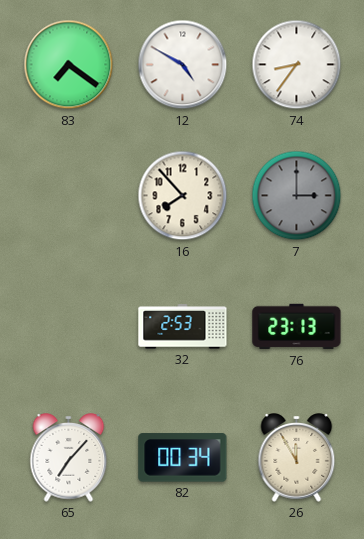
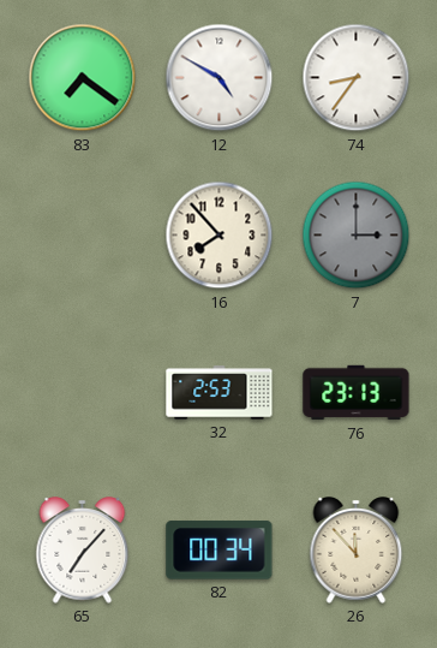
26: 11:55 -> 11:53
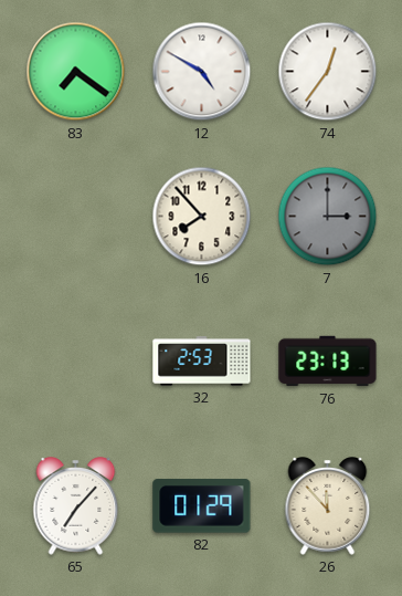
74: 8:36 -> 12:36
82: 00:34 -> 01:29
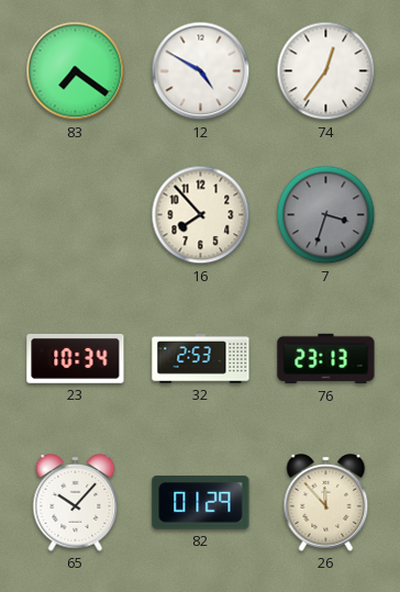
7: 3:00 -> 3:33
23: none -> 10:34
65: 7:07 -> 10:07
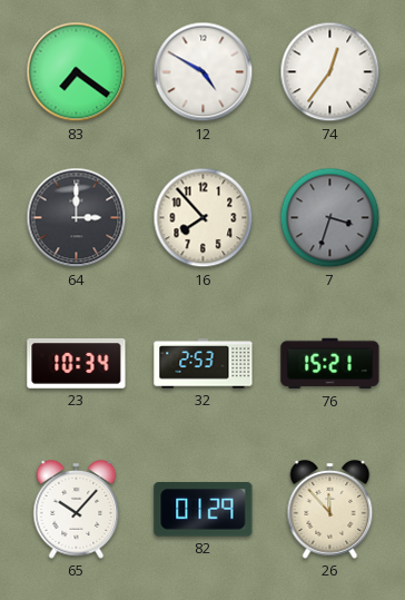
64: none -> 3:00
76: 23:13 -> 15:21
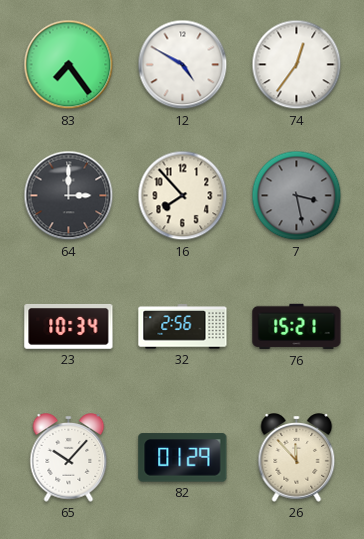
83: 7:21 -> 7:24
7: 3:33 -> 3:28
32: 2:53 -> 2:56
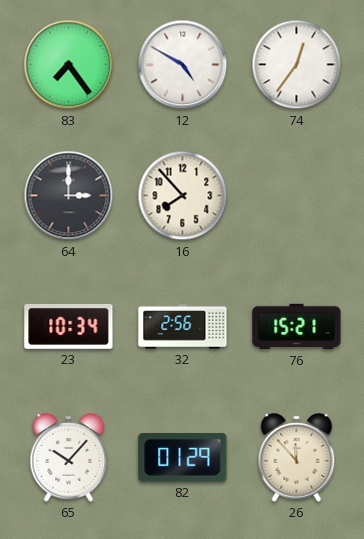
7: 3:28 -> none
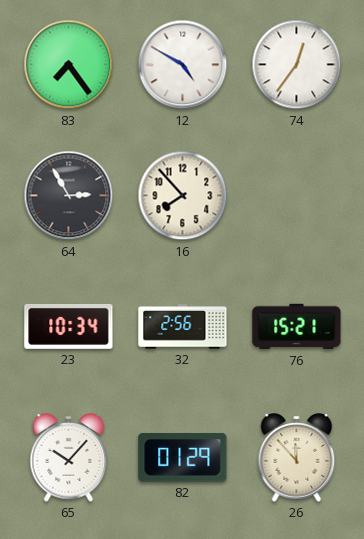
64: 3:00 -> 2:55
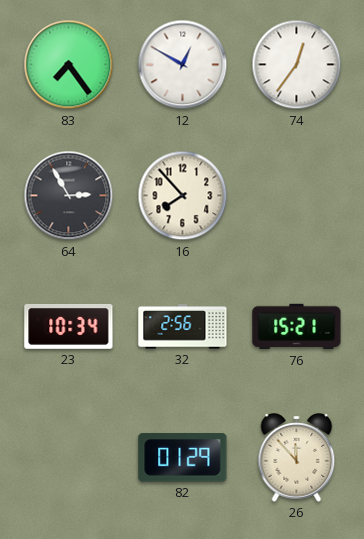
12: 4:50 -> 12:50
65: 10:07 -> none
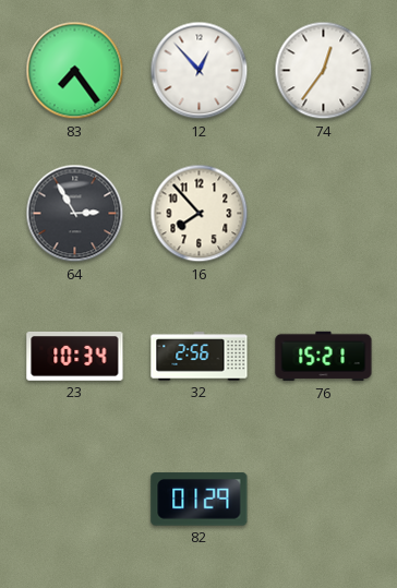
12: 12:50 -> 12:53
26: 11:53 -> none
